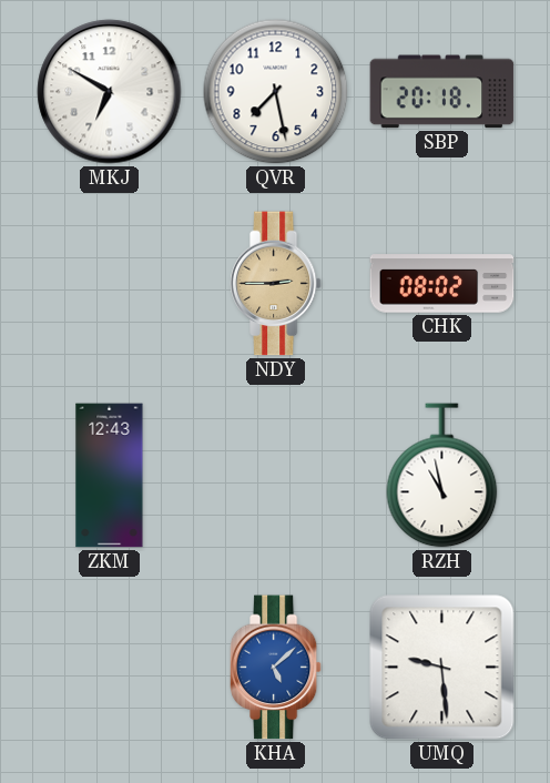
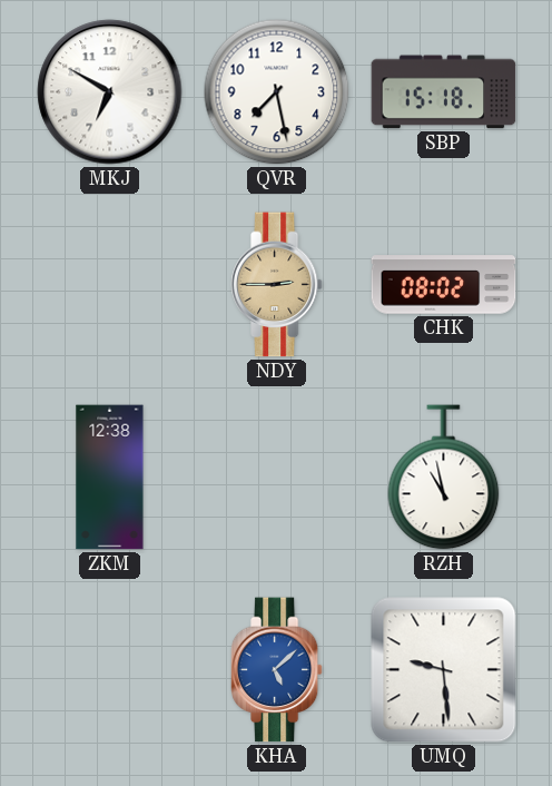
SBP: 20:18 -> 15:18
ZKM: 12:43 -> 12:38
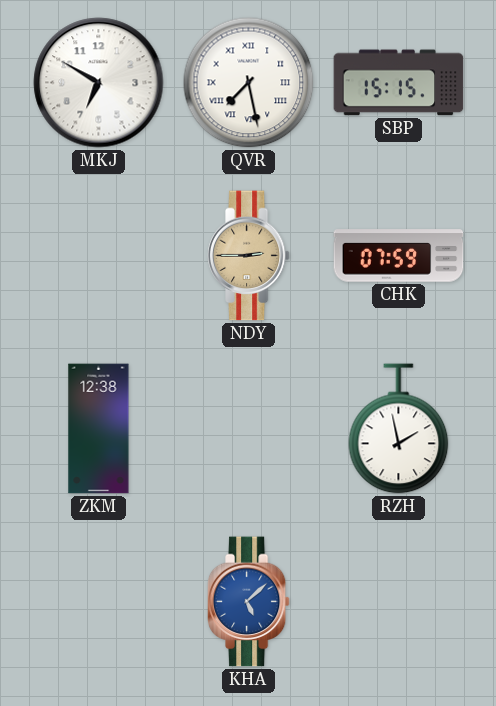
QVR numerals: Arabic -> Roman
SBP: 15:18 -> 15:15
CHK: 08:02 -> 07:59
RZH: 10:58 -> 1:58
UMQ: 9:29 -> none
